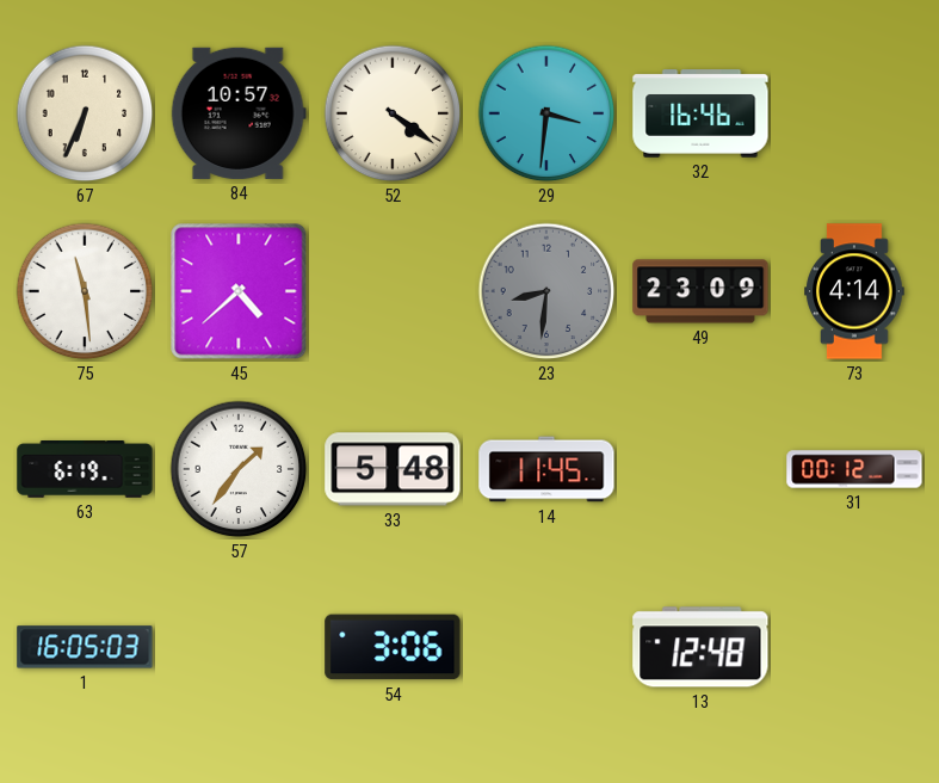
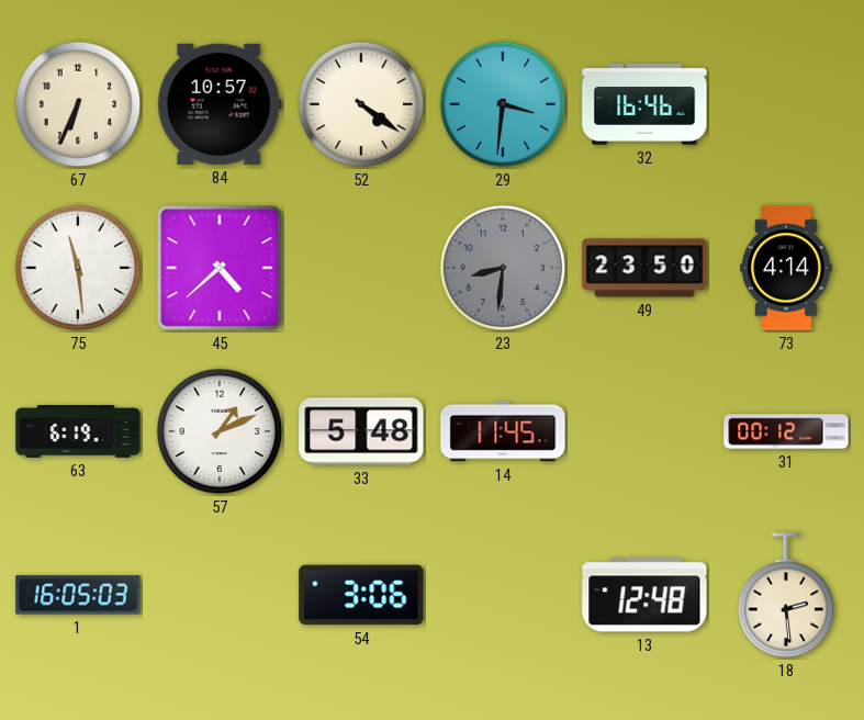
49: 23:09 -> 23:50
57: 1:36 -> 1:11
18: none -> 2:29
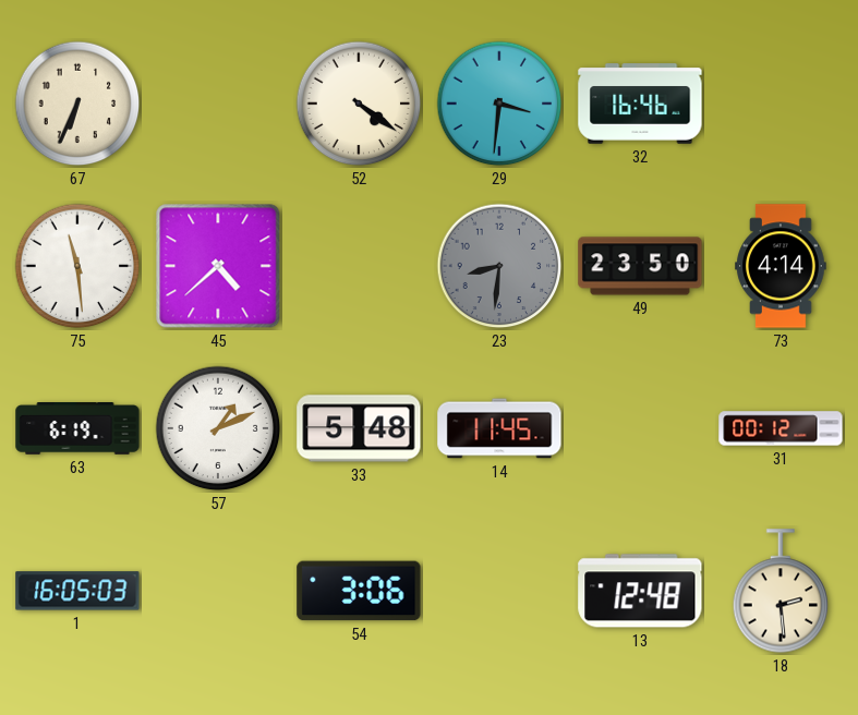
84: 10:57 -> none
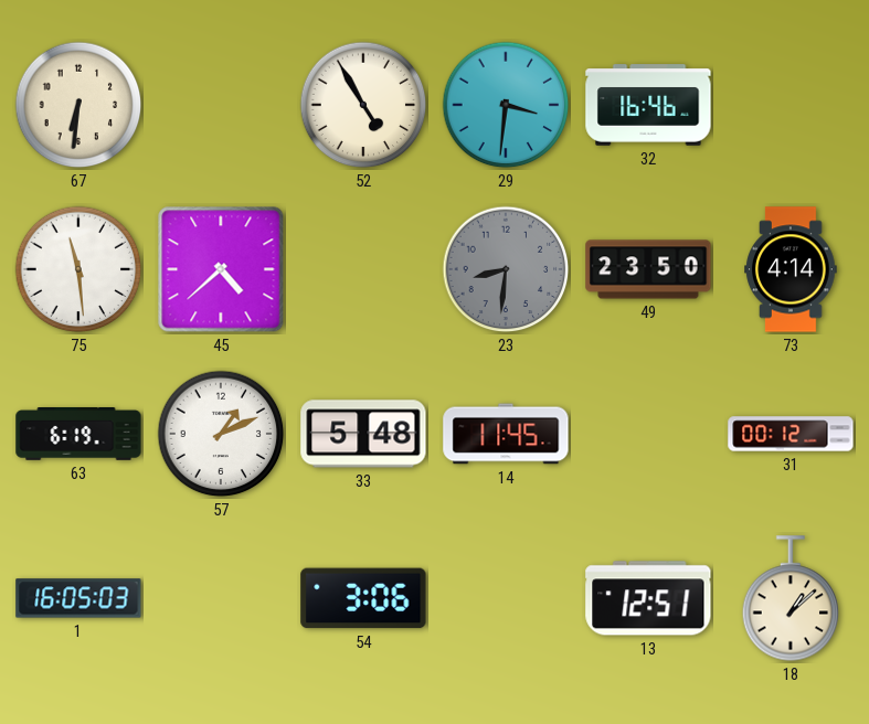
67: 6:34 -> 6:31
52: 4:21 -> 4:55
13: 12:48 -> 12:51
18: 2:29 -> 1:08
